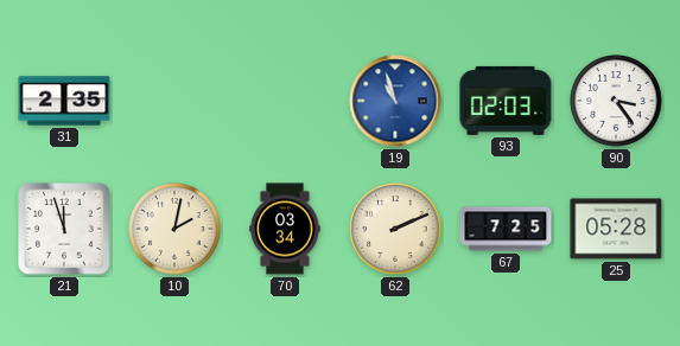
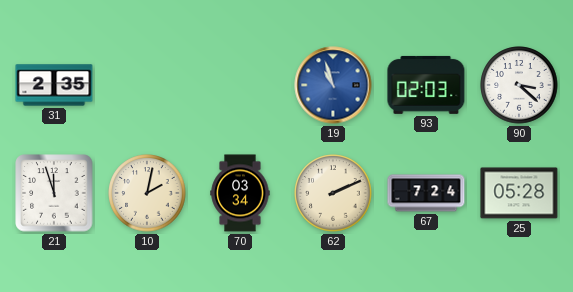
90: 3:24 -> 3:22
67: 7:25 -> 7:24
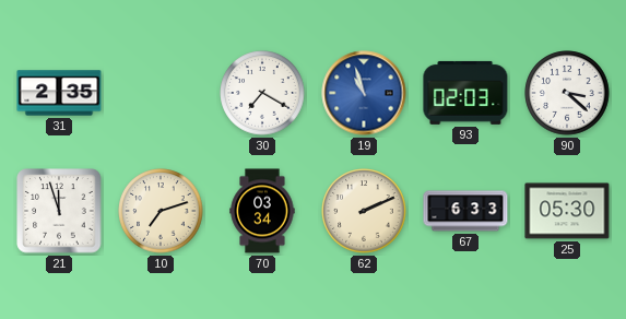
30: none -> 7:20
10: 2:02 -> 7:12
67: 7:24 -> 6:33
25: 05:28 -> 05:30
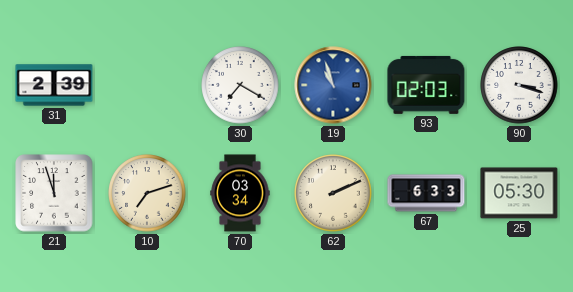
31: 2:35 -> 2:39
90: 3:22 -> 3:18
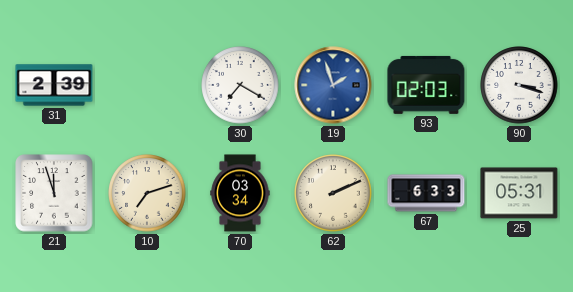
19: 10:57 -> 1:57
25: 05:30 -> 05:31
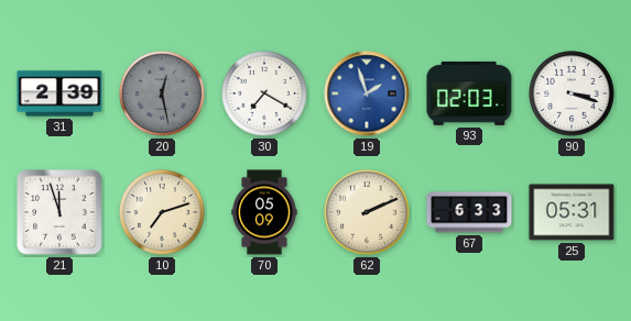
20: none -> 12:28
70: 03:34 -> 05:09
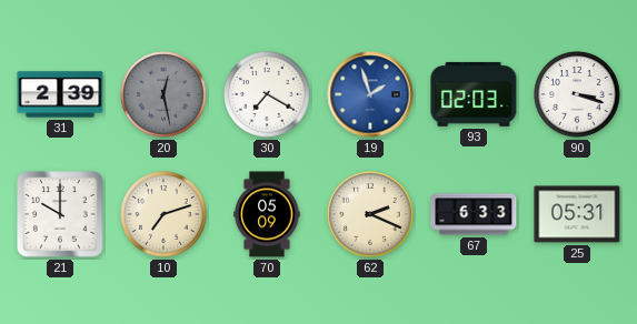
21: 11:57 -> 10:00
62: 2:11 -> 2:19
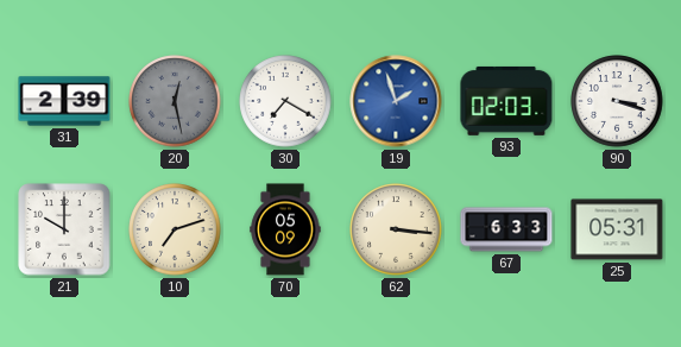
62: 2:19 -> 3:16
